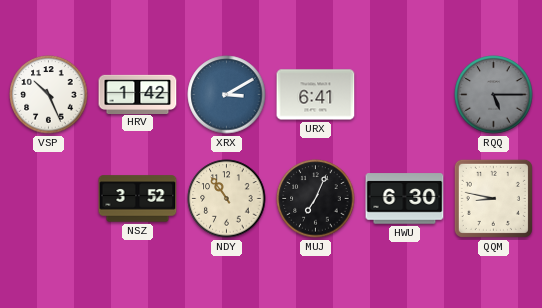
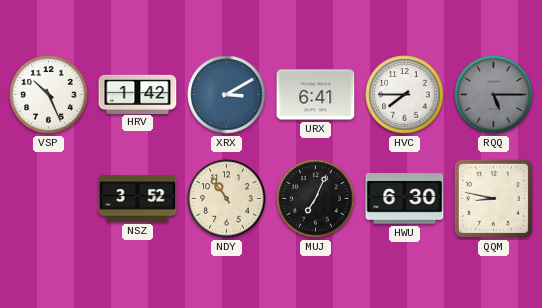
HVC: none -> 7:45
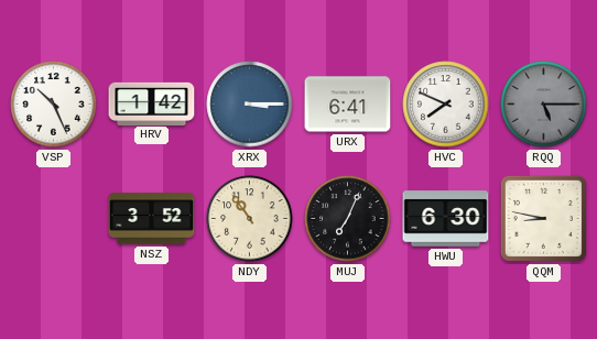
XRX: 3:10 -> 3:15
HVC: 7:45 -> 7:49
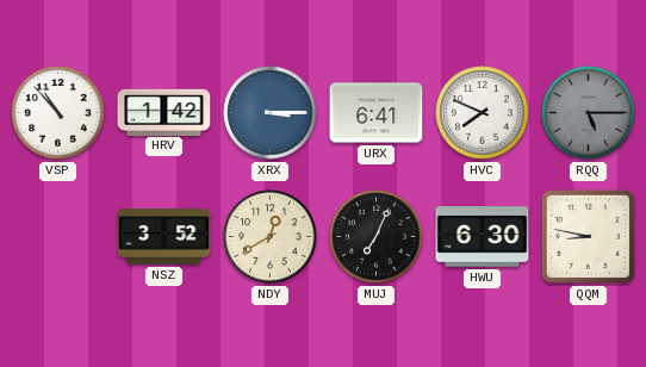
VSP: 10:26 -> 10:53
NDY: 10:54 -> 12:40
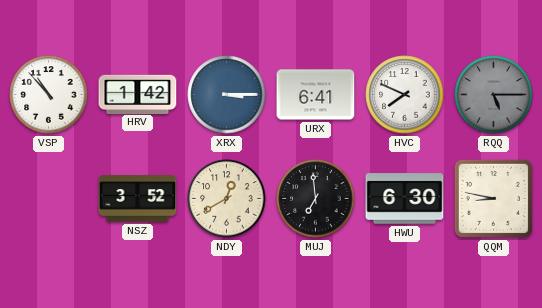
MUJ: 7:04 -> 6:59
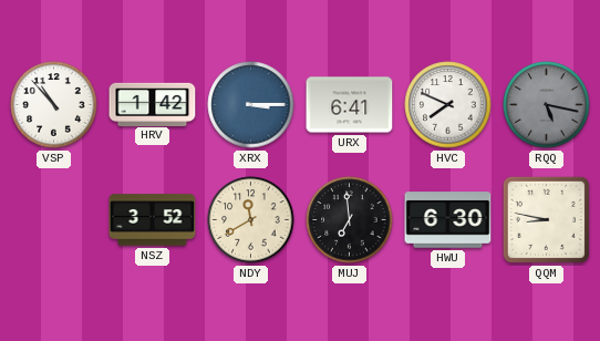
RQQ: 5:15 -> 5:17
NDY: 12:40 -> 11:40
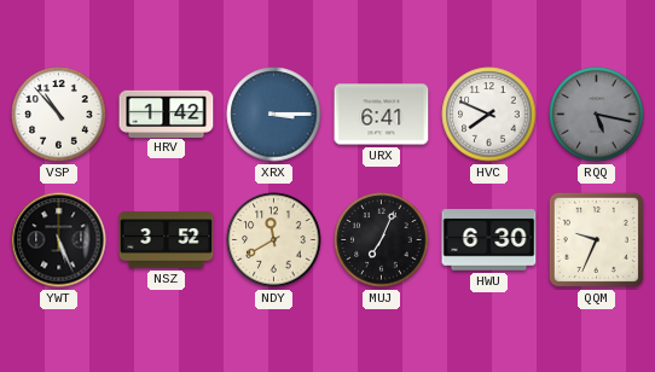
YWT: none -> 5:26
MUJ: 6:59 -> 7:04
QQM: 8:47 -> 9:34
